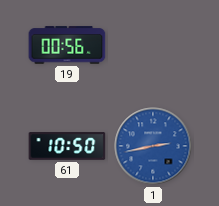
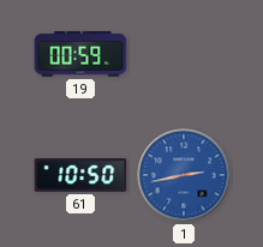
19: 00:56 -> 00:59
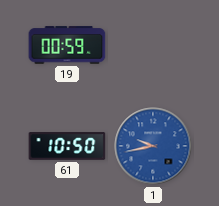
1: 2:43 -> 9:43
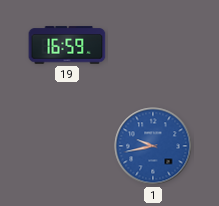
19: 00:59 -> 16:59
61: 10:50 -> none
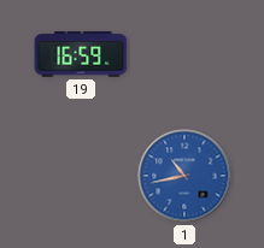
1: 9:43 -> 10:43
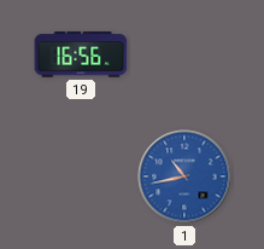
19: 16:59 -> 16:56
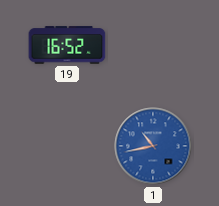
19: 16:56 -> 16:52
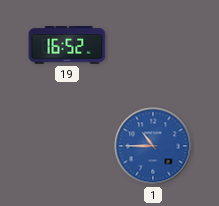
1: 10:43 -> 10:45
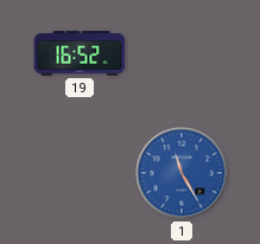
1: 10:45 -> 11:25
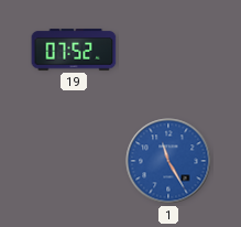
19: 16:52 -> 07:52
